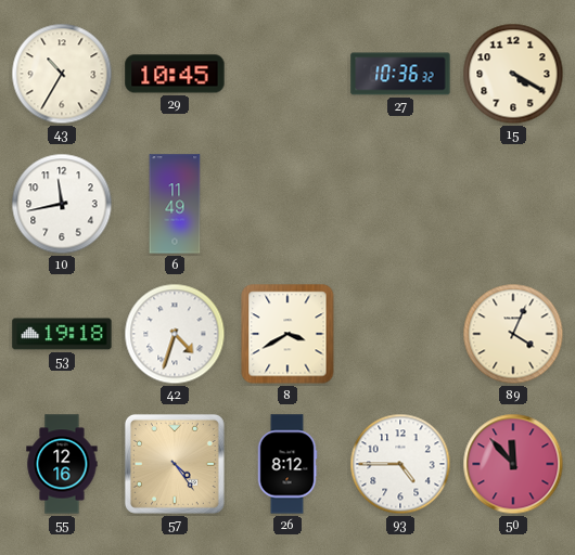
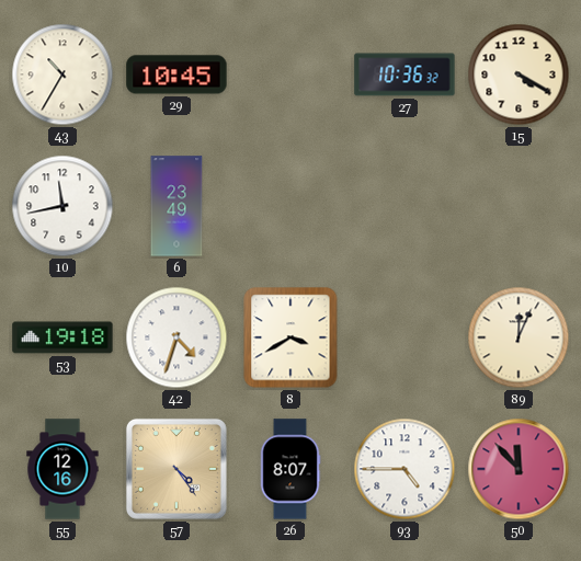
6: 11:49 -> 23:49
89: 4:04 -> 12:04
26: 8:12 -> 8:07
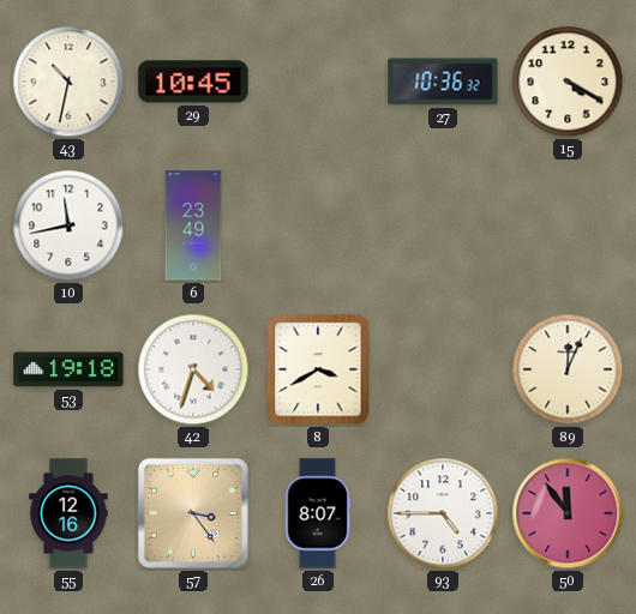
43: 10:35 -> 10:32
57: 4:24 -> 3:24
50: 11:53 -> 11:54
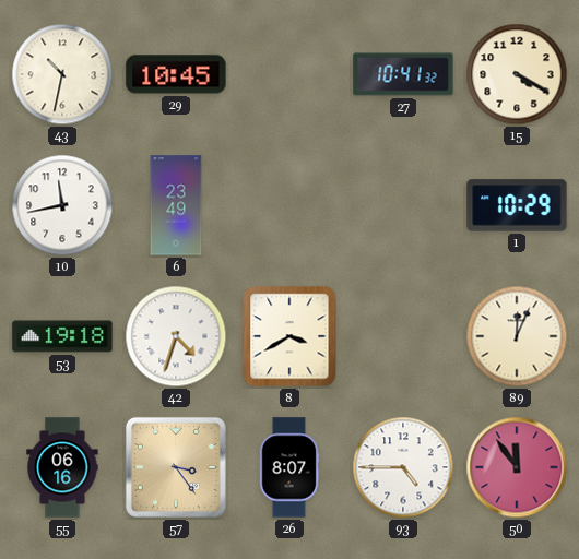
27: 10:36 -> 10:41
1: none -> 10:29
55: 12:16 -> 06:16
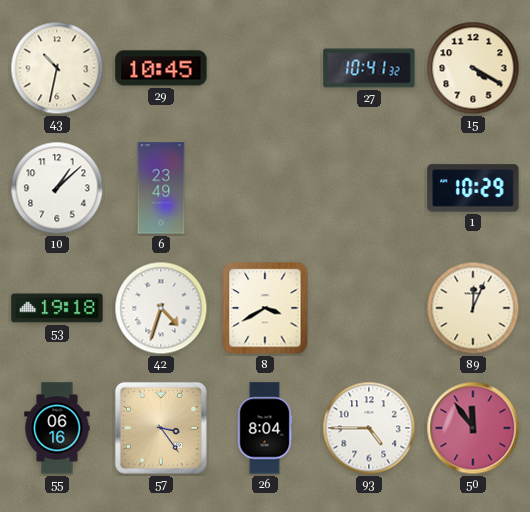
10: 11:43 -> 1:08
26: 8:07 -> 8:04
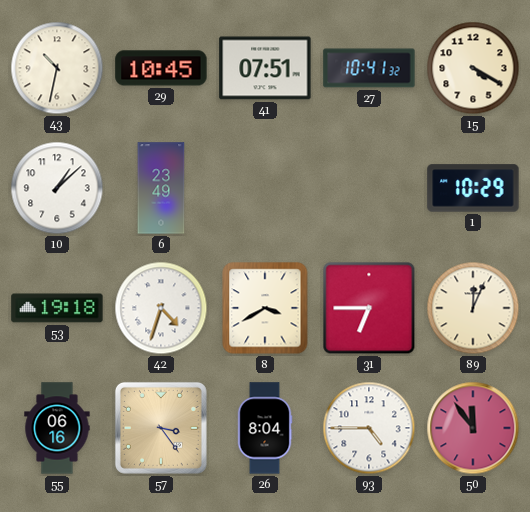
41: none -> 07:51
31: none -> 6:45
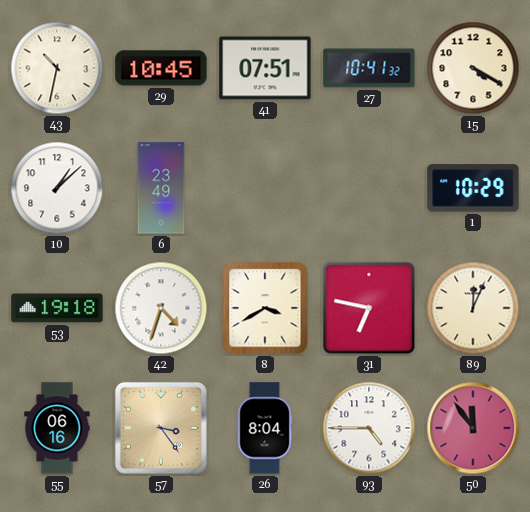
31: 6:45 -> 6:47
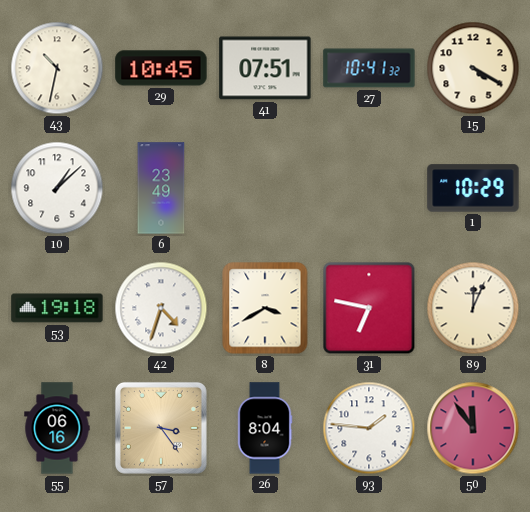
93: 4:45 -> 1:46
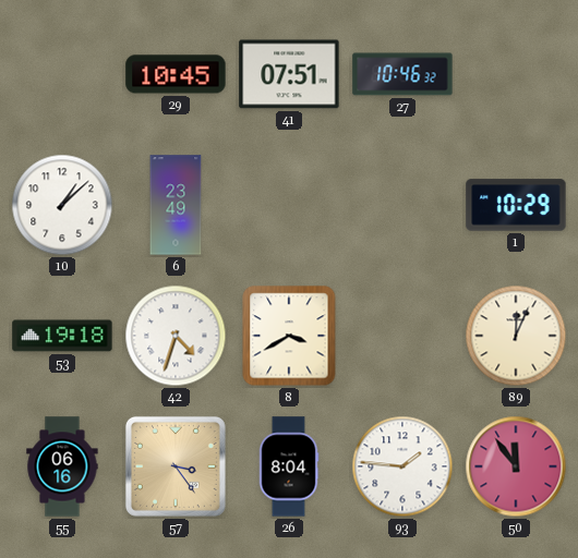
43: 10:32 -> none
27: 10:41 -> 10:46
15: 4:20 -> none
31: 6:47 -> none
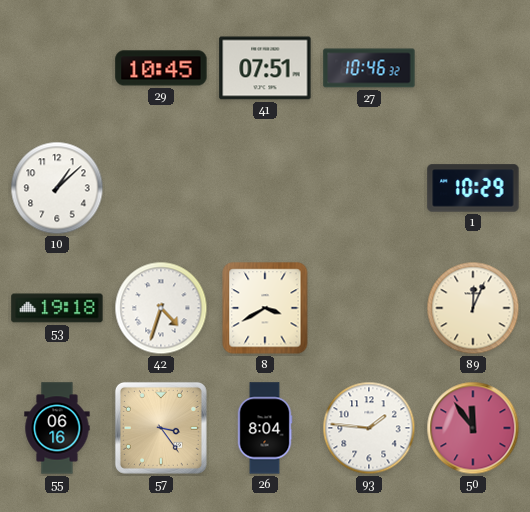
6: 23:49 -> none
